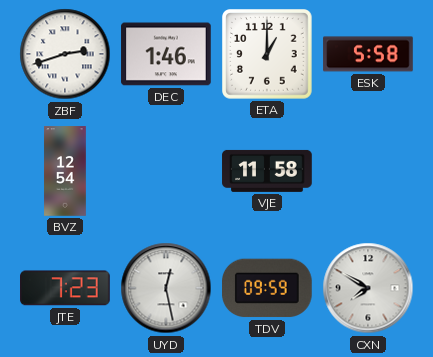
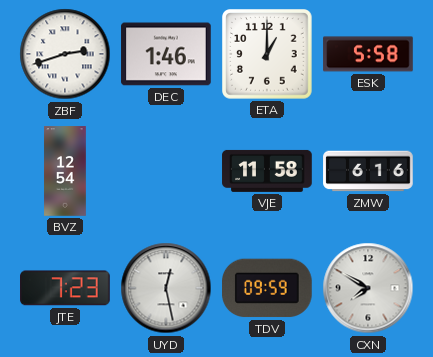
ZMW: none -> 6:16
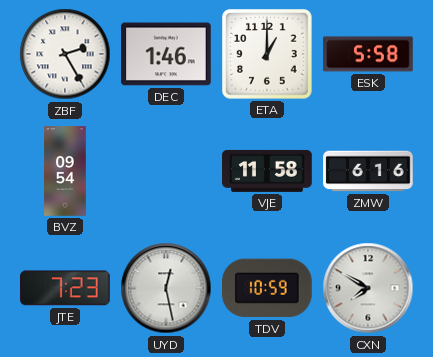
ZBF: 2:42 -> 2:25
BVZ: 12:54 -> 09:54
TDV: 09:59 -> 10:59
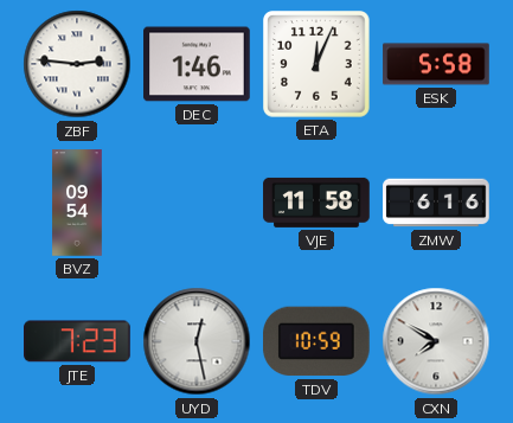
ZBF: 2:25 -> 2:46
ETA: 1:00 -> 12:04
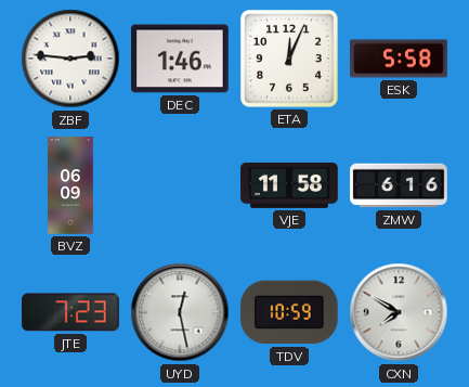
BVZ: 09:54 -> 06:09
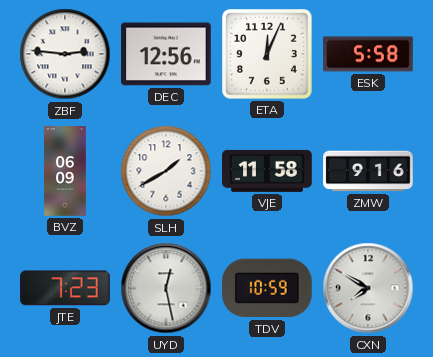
DEC: 1:46 -> 12:56
SLH: none -> 1:40
ZMW: 6:16 -> 9:16
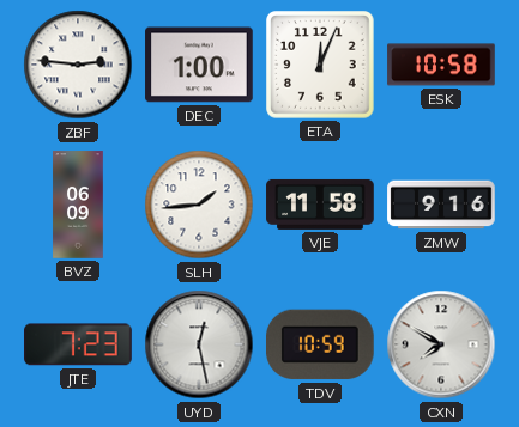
DEC: 12:56 -> 1:00
ESK: 5:58 -> 10:58
SLH: 1:40 -> 1:44
